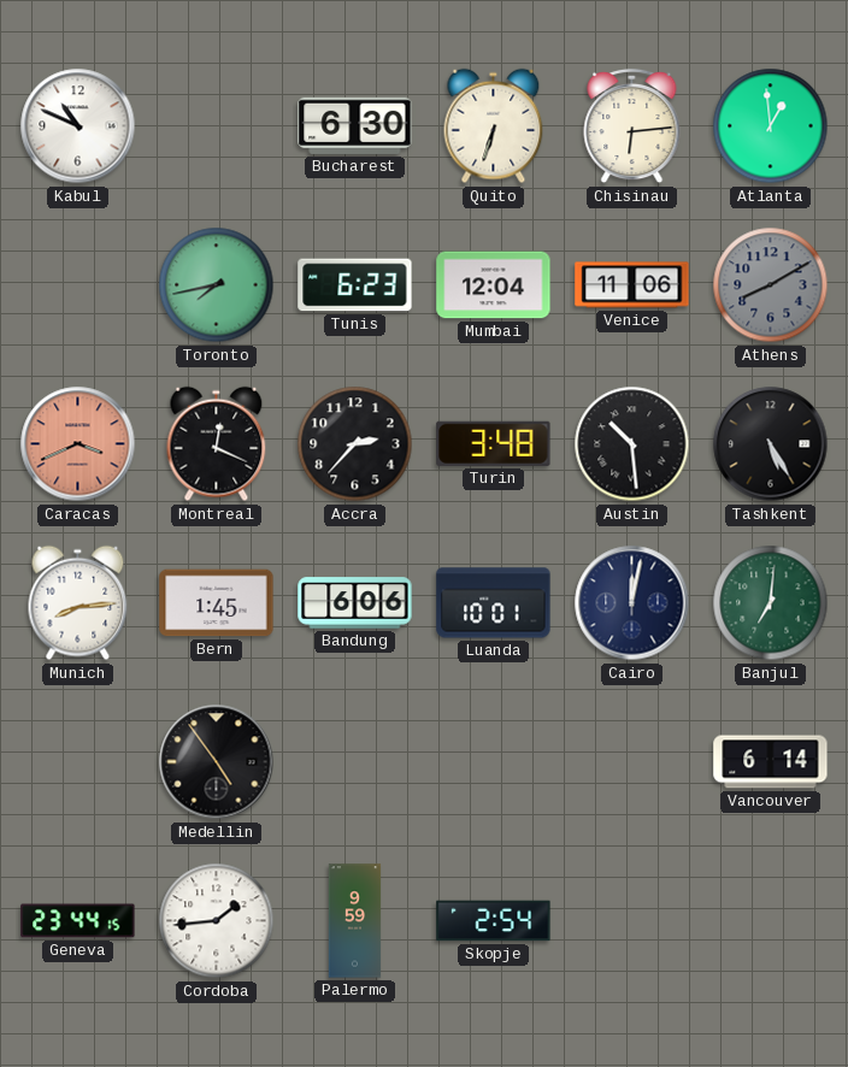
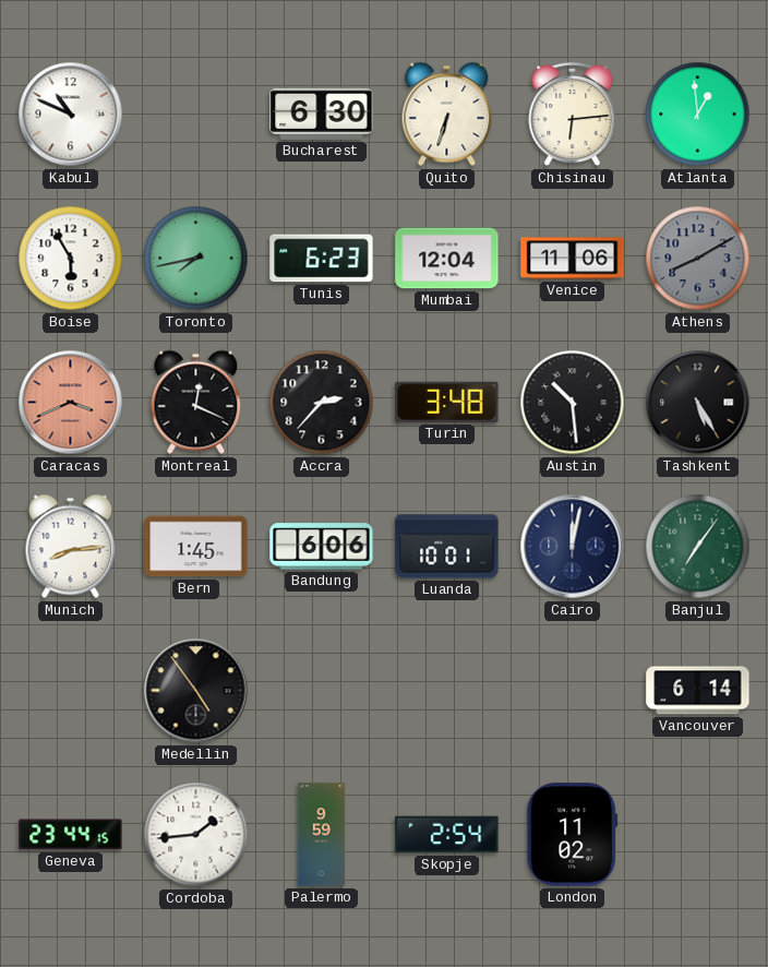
Boise: none -> 5:55
Banjul: 7:01 -> 7:06
London: none -> 11:02
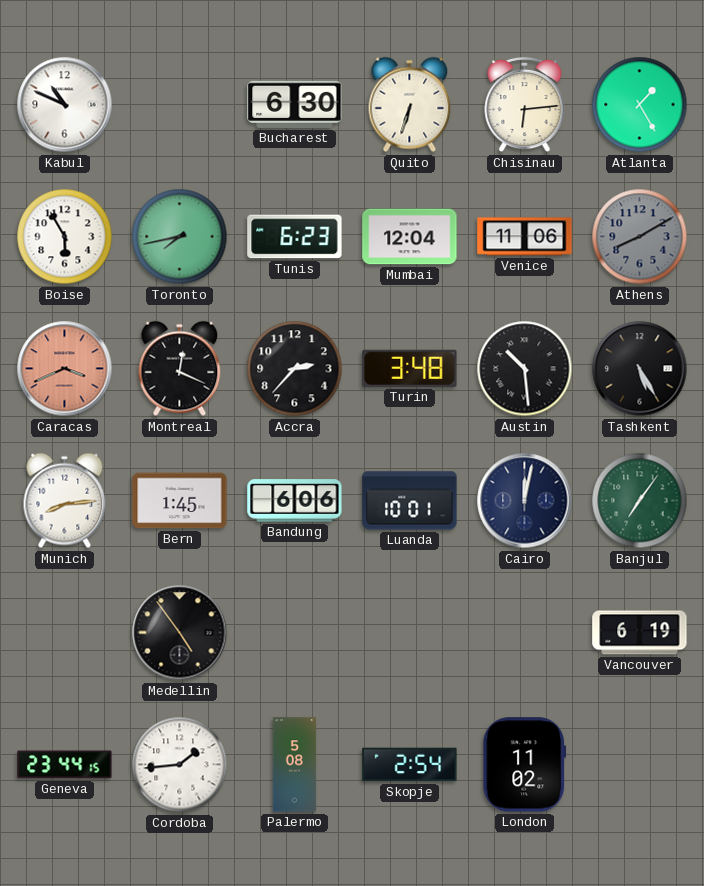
Atlanta: 12:59 -> 1:25
Vancouver: 6:14 -> 6:19
Palermo: 9:59 -> 5:08
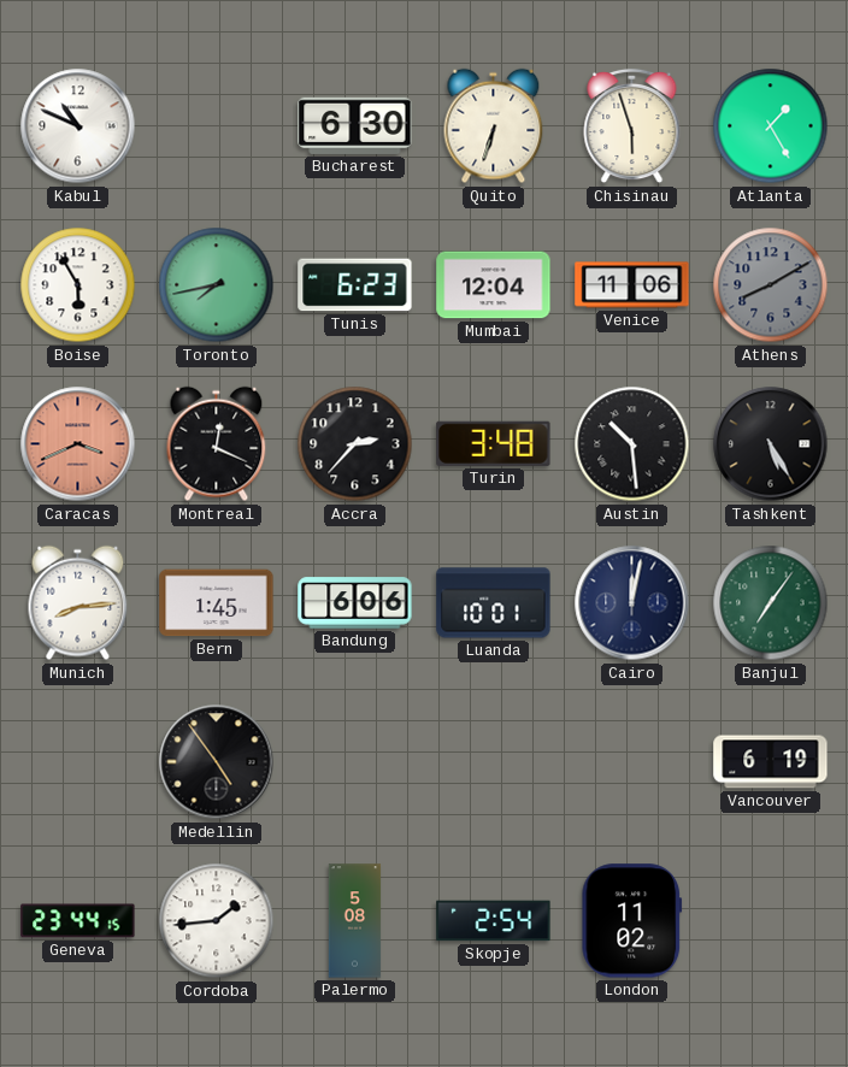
Chisinau: 6:14 -> 5:57
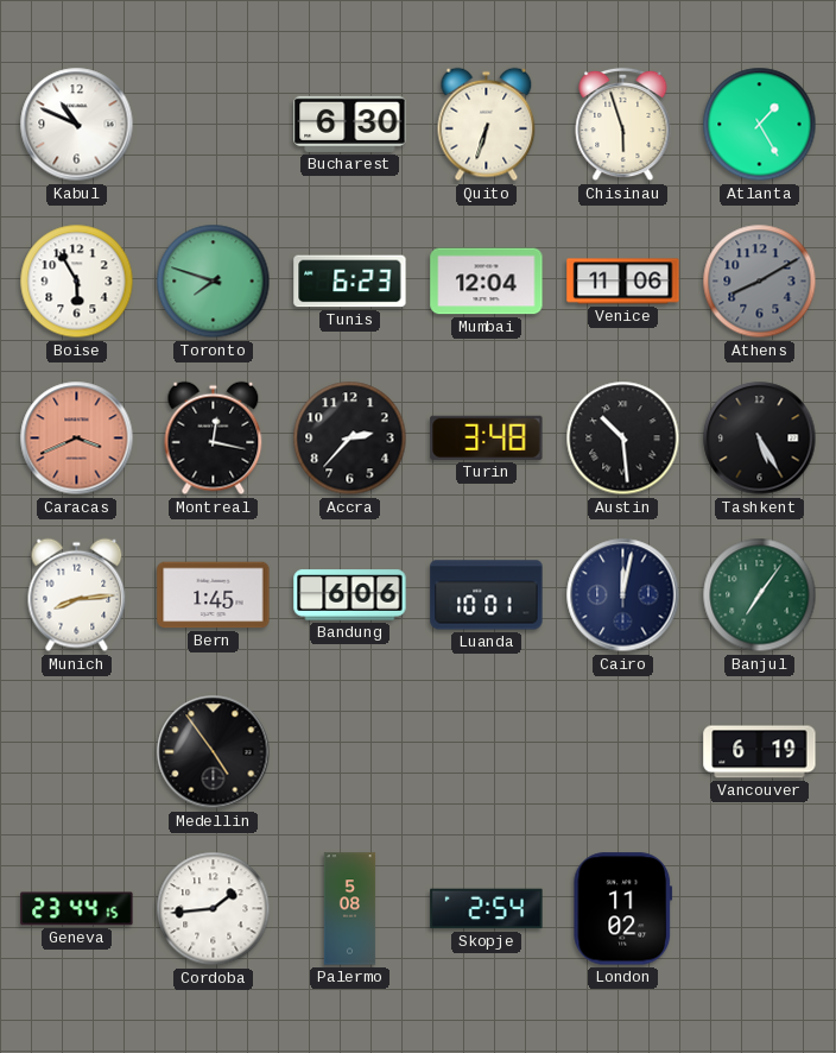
Toronto: 7:43 -> 7:48
Montreal: 12:19 -> 12:17
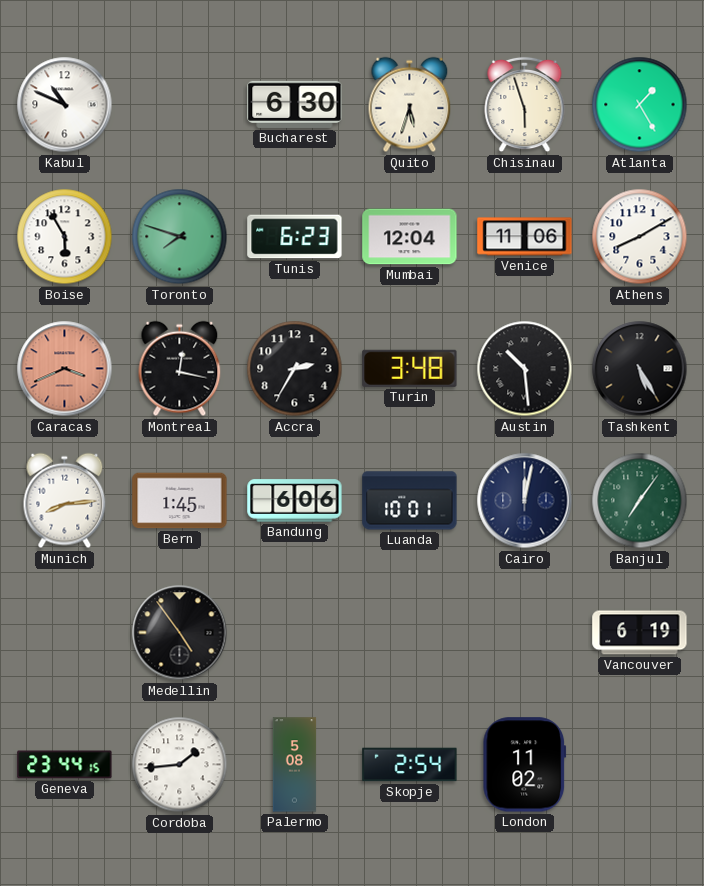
Quito: 6:33 -> 5:33
Athens dial: grey -> white
Accra: 2:37 -> 2:35
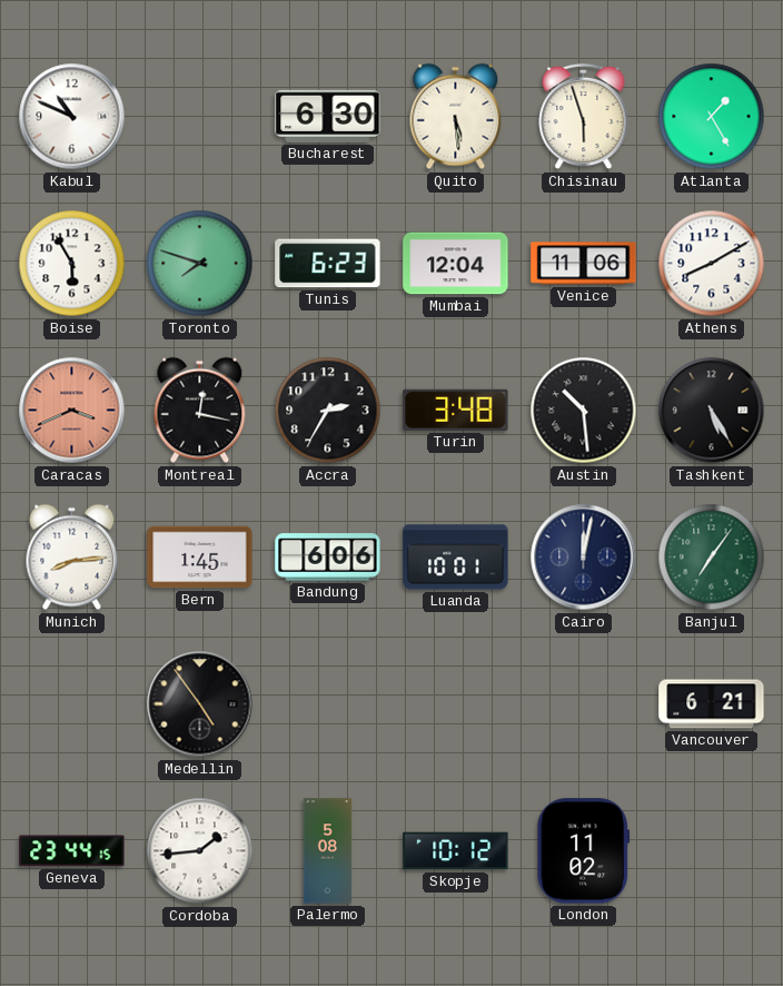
Quito: 5:33 -> 5:29
Vancouver: 6:19 -> 6:21
Skopje: 2:54 -> 10:12
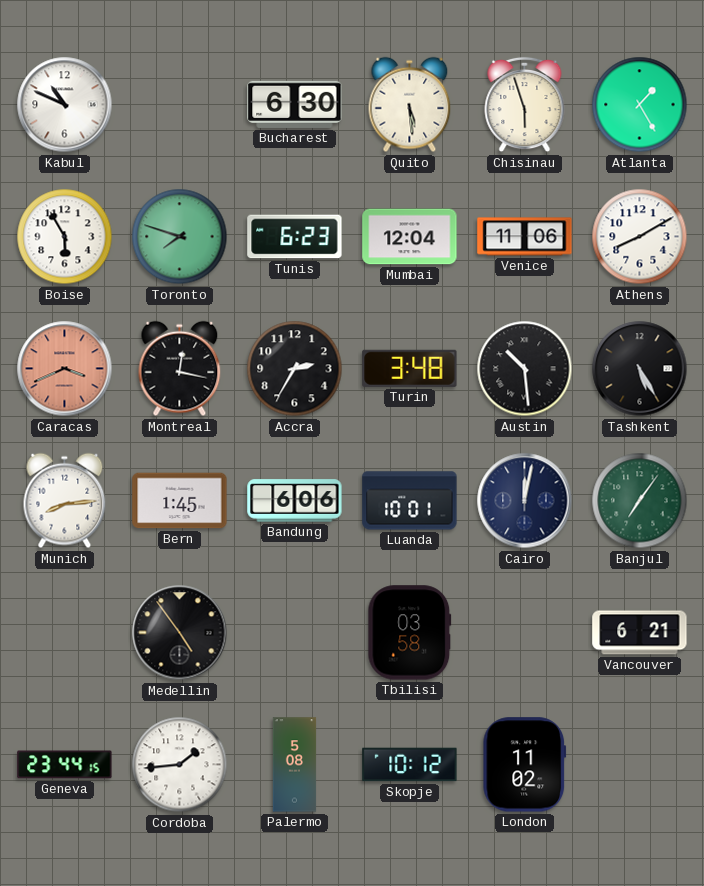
Tbilisi: none -> 03:58
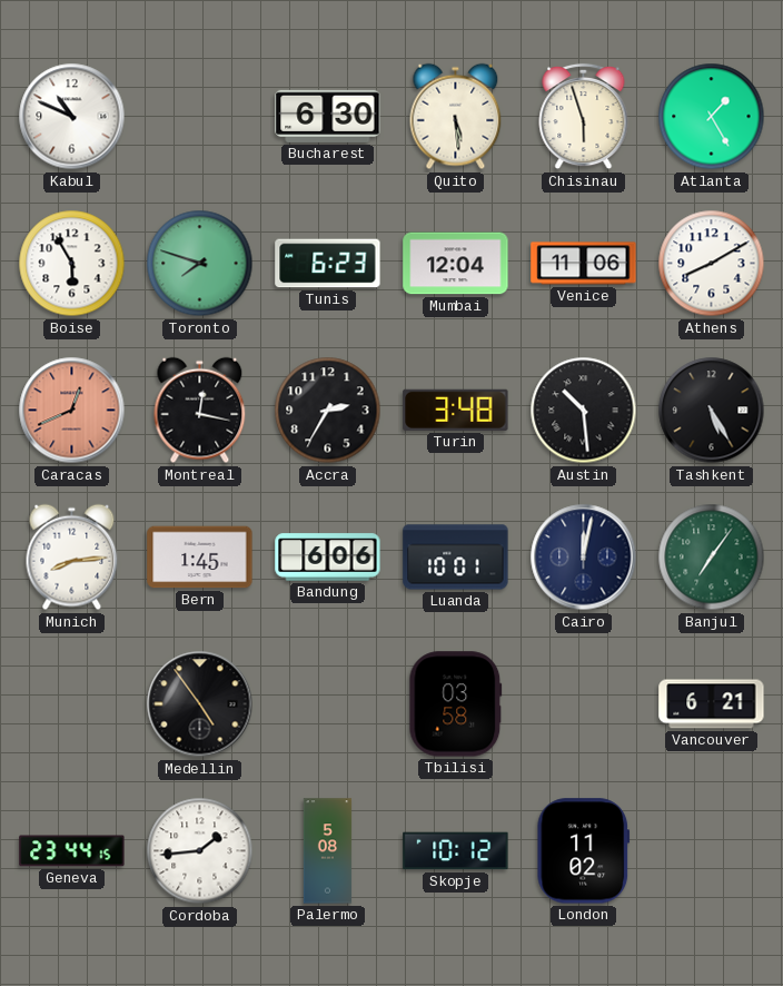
Caracas: 3:41 -> 12:41
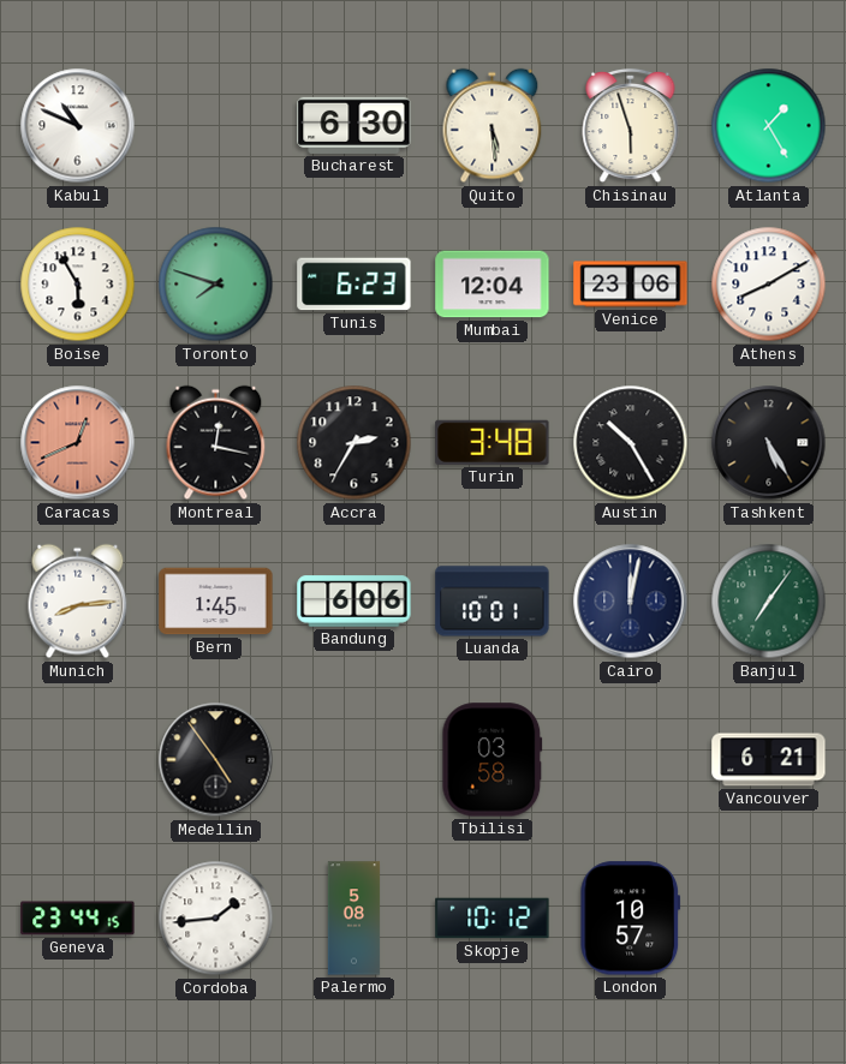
Venice: 11:06 -> 23:06
Austin: 10:29 -> 10:25
London: 11:02 -> 10:57
